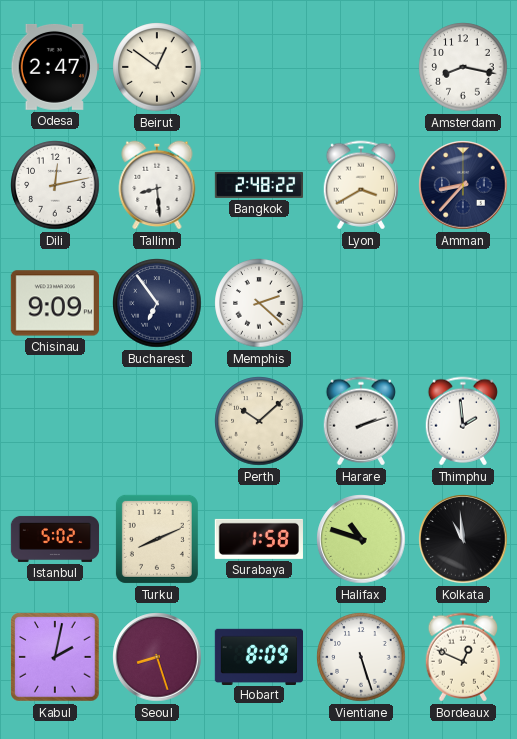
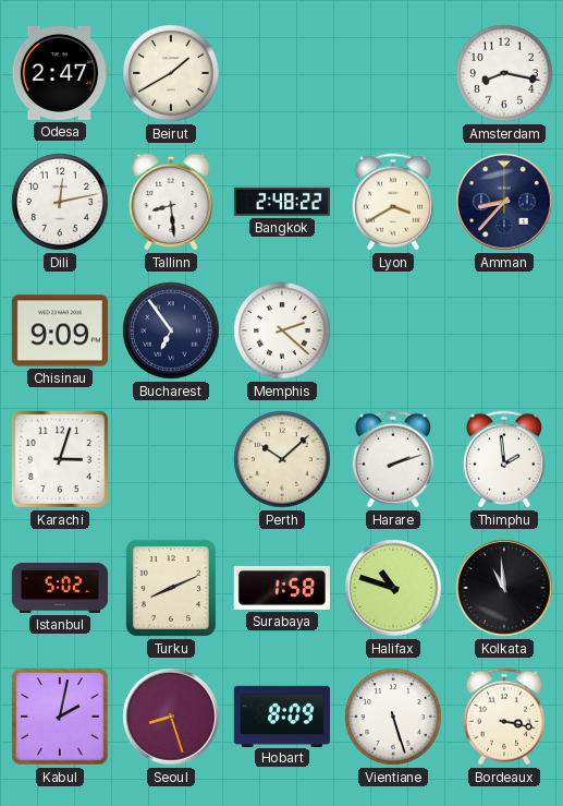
Beirut: 12:51 -> 1:40
Karachi: none -> 3:03
Bordeaux: 12:49 -> 3:17
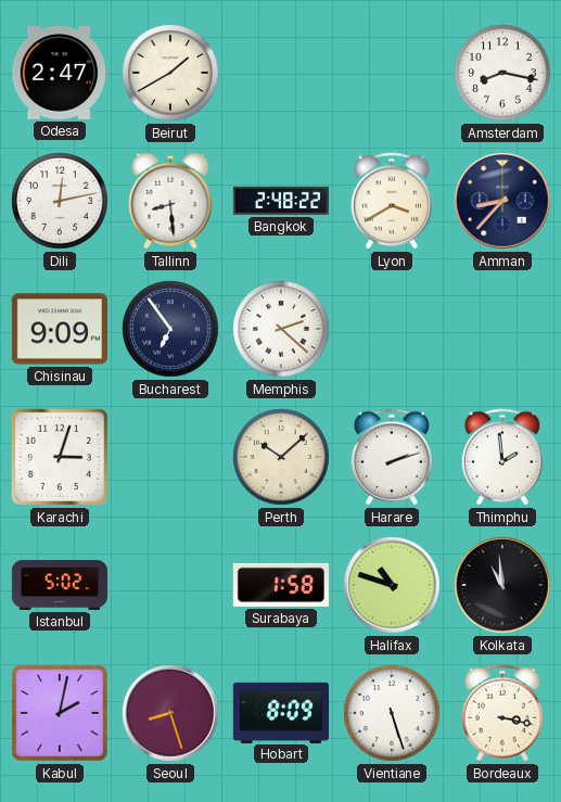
Turku: 8:11 -> none
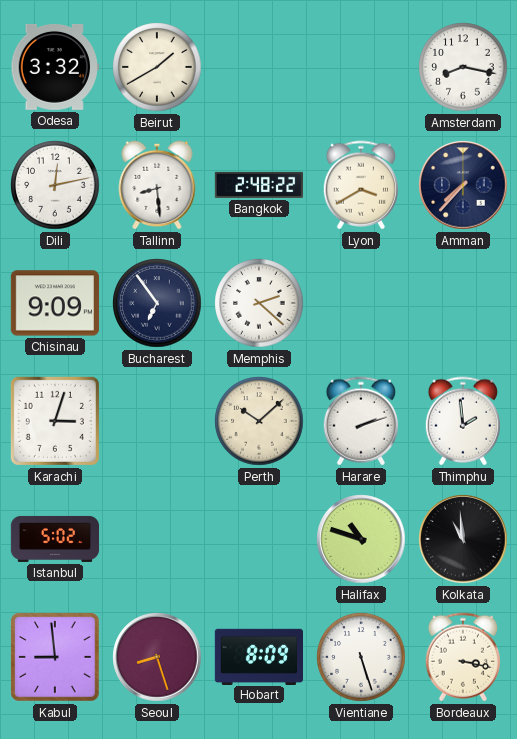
Odesa: 2:47 -> 3:32
Amman: 8:37 -> 7:37
Surabaya: 1:58 -> none
Kabul: 2:02 -> 8:59
